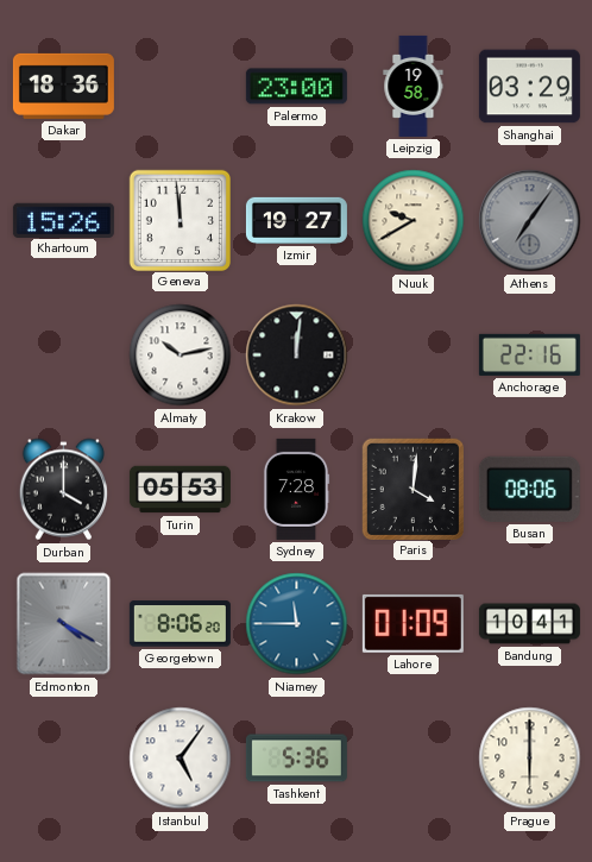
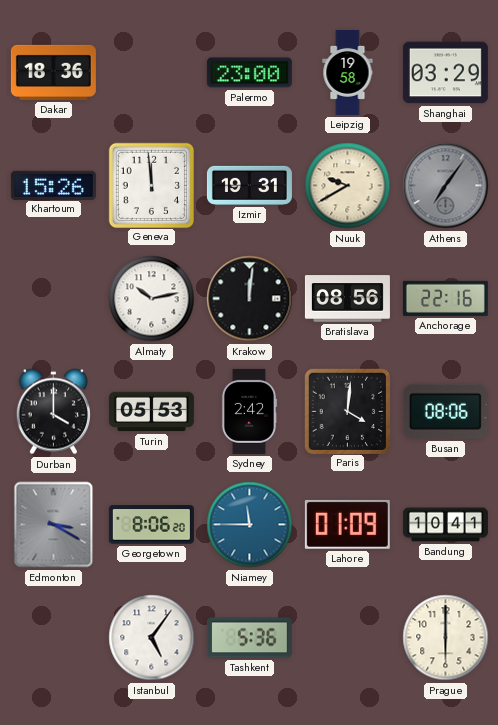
Izmir: 19:27 -> 19:31
Bratislava: none -> 08:56
Sydney: 7:28 -> 2:42
Edmonton: 4:20 -> 3:20
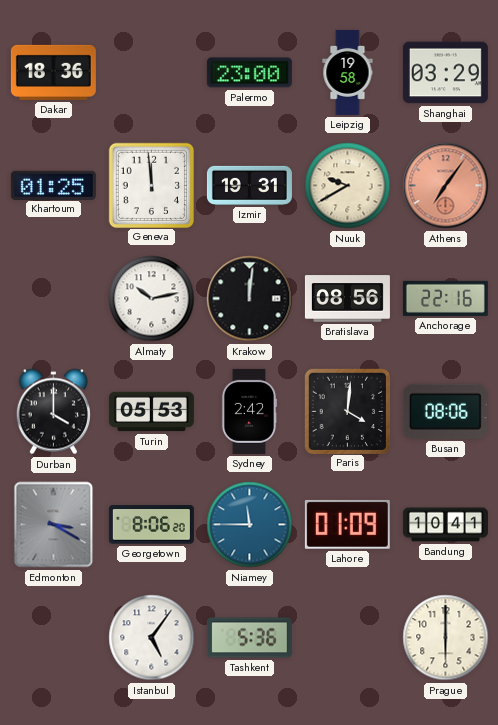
Khartoum: 15:26 -> 01:25
Athens dial: grey -> salmon
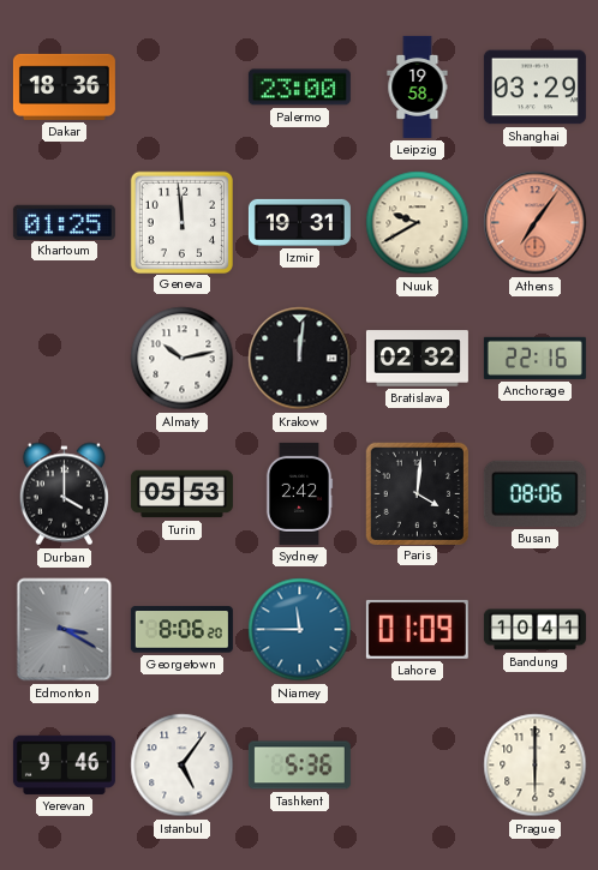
Bratislava: 08:56 -> 02:32
Yerevan: none -> 9:46
